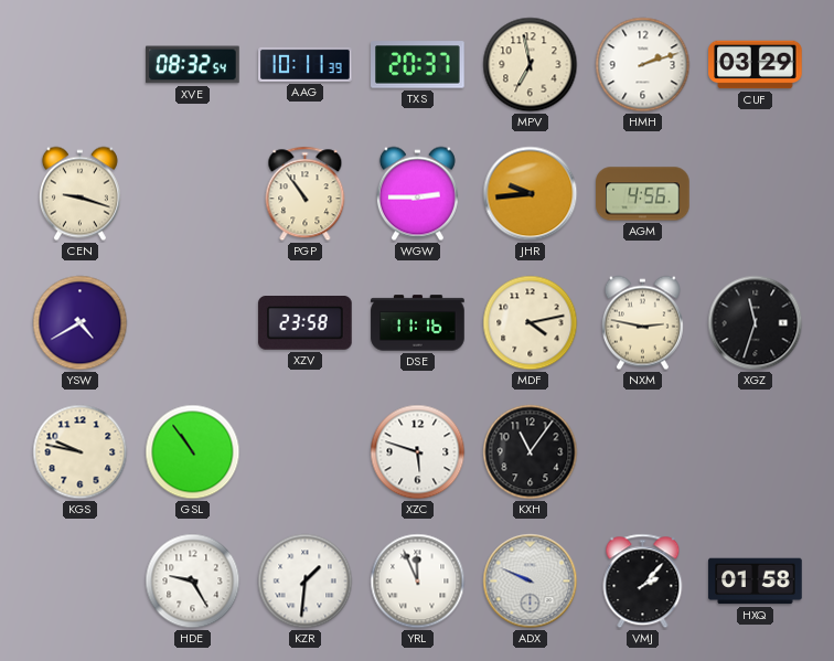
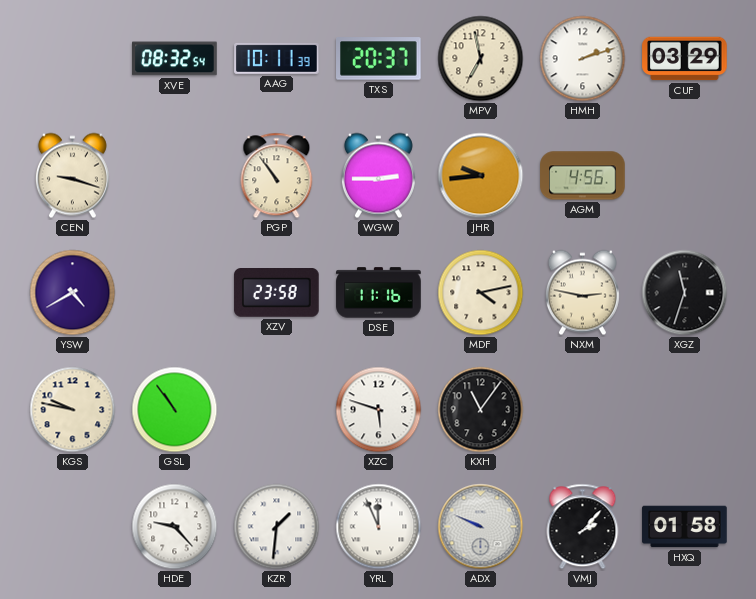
HDE: 9:25 -> 9:23
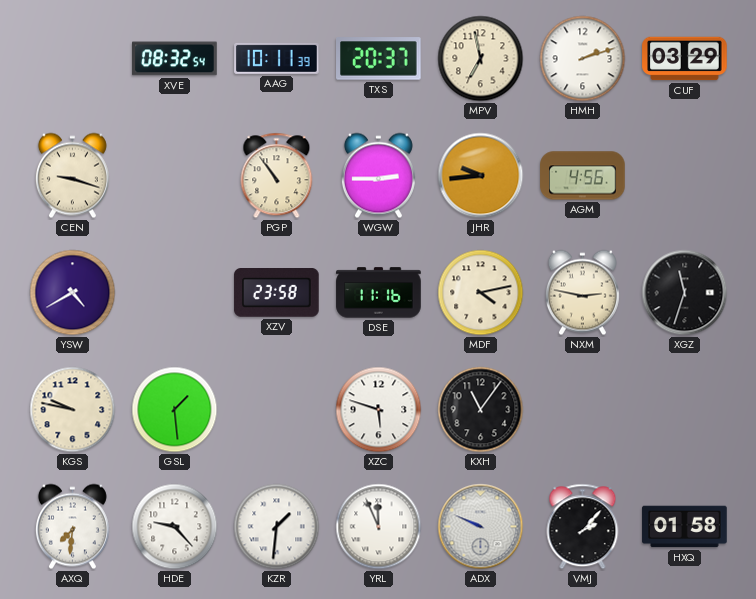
GSL: 10:54 -> 1:29
AXQ: none -> 7:31
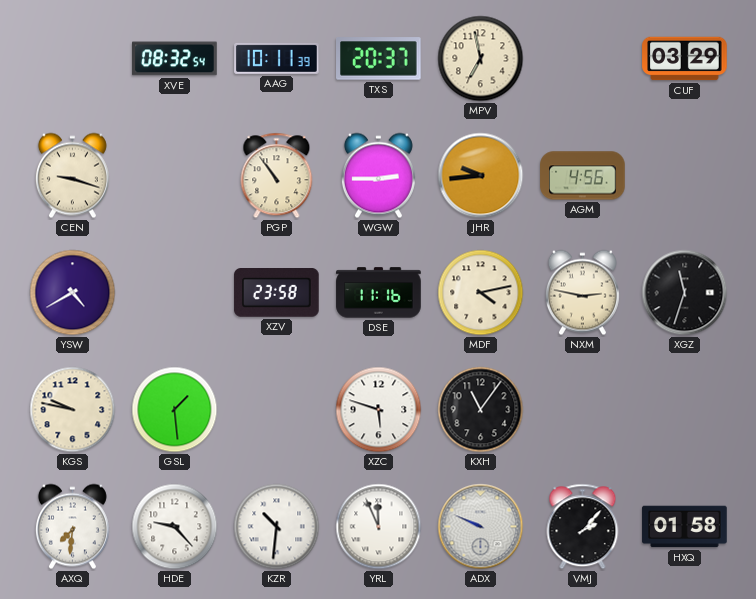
HMH: 2:12 -> none
KZR: 1:31 -> 10:31
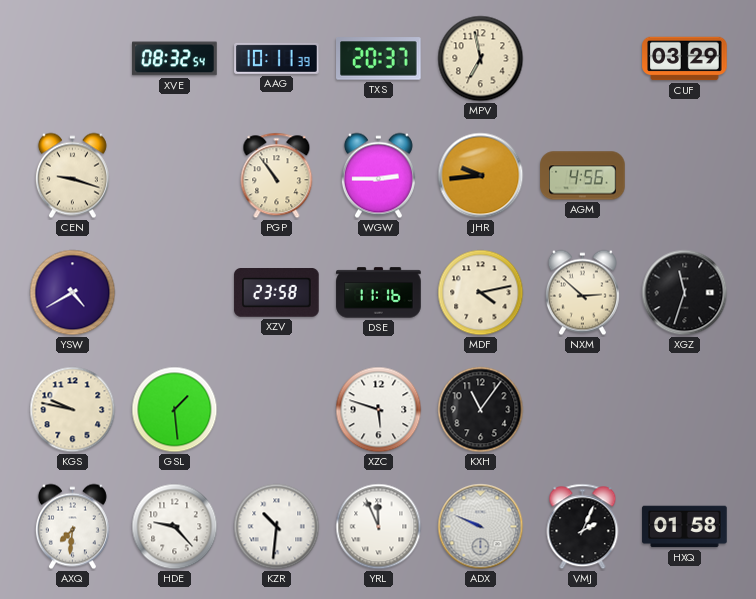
NXM: 2:47 -> 2:52
VMJ: 2:07 -> 2:04
